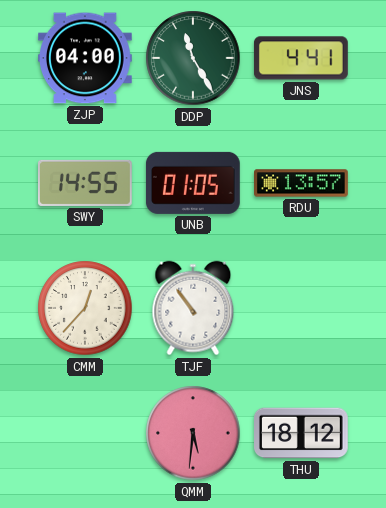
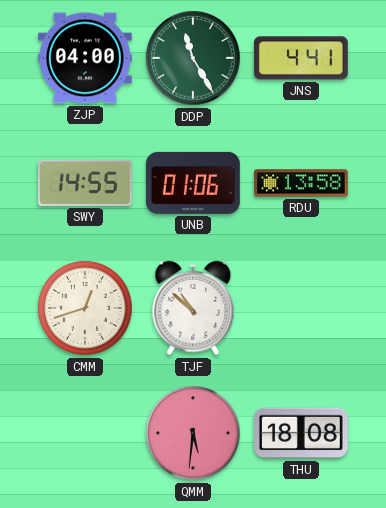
UNB: 01:05 -> 01:06
RDU: 13:57 -> 13:58
CMM: 12:37 -> 12:42
TJF: 10:54 -> 10:52
THU: 18:12 -> 18:08
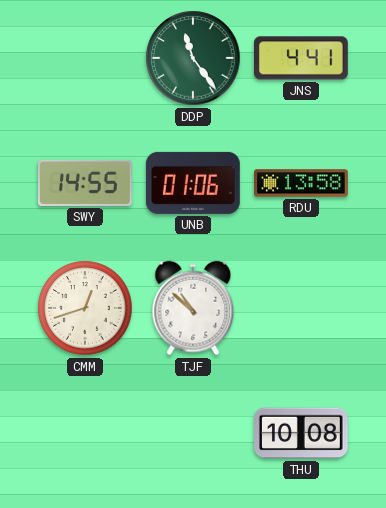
ZJP: 04:00 -> none
DDP: 11:25 -> 11:24
QMM: 5:31 -> none
THU: 18:08 -> 10:08
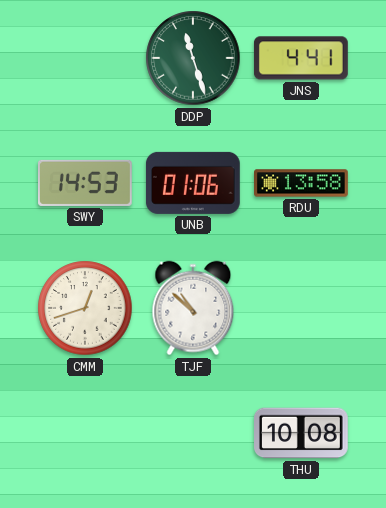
DDP: 11:24 -> 11:27
SWY: 14:55 -> 14:53
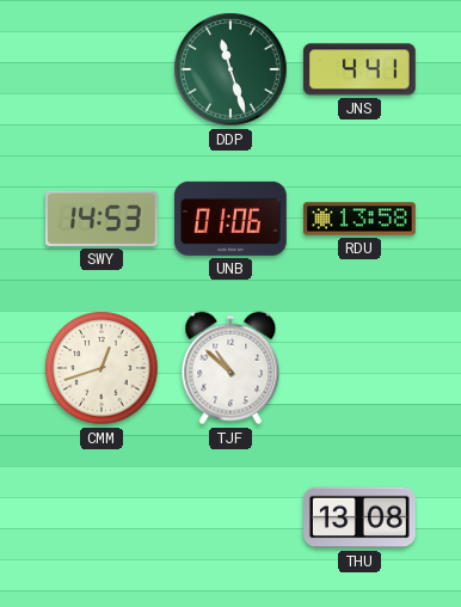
THU: 10:08 -> 13:08
